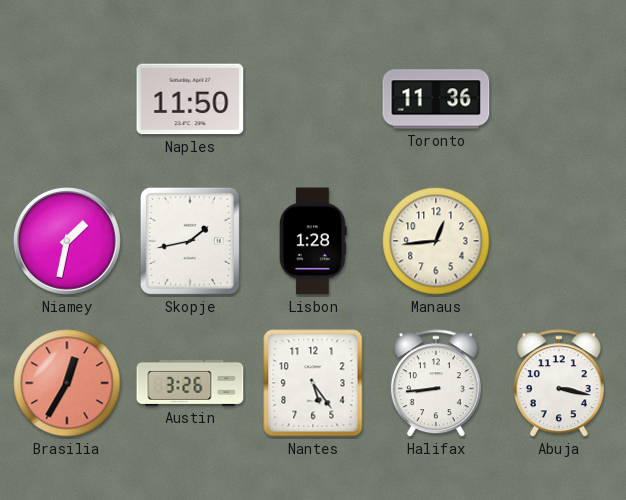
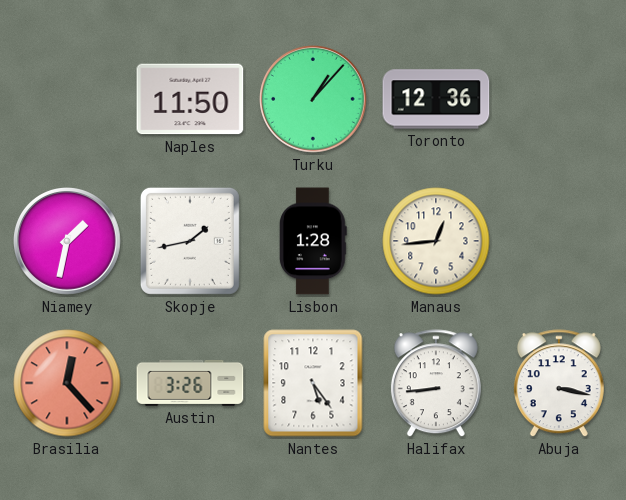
Turku: none -> 1:07
Toronto: 11:36 -> 12:36
Brasilia: 12:35 -> 12:23
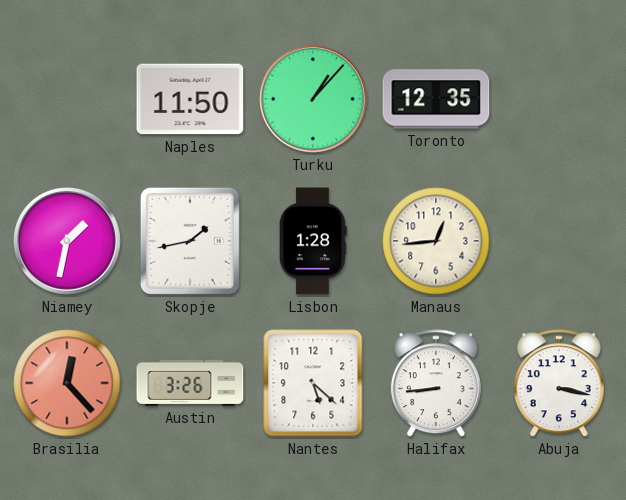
Toronto: 12:36 -> 12:35
Nantes: 5:24 -> 5:22
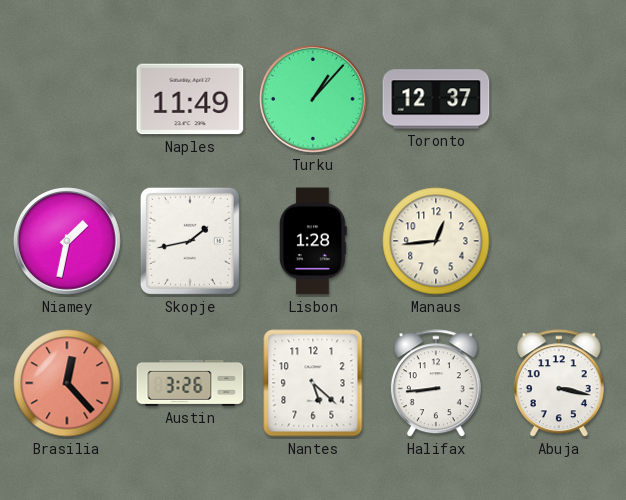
Naples: 11:50 -> 11:49
Toronto: 12:35 -> 12:37
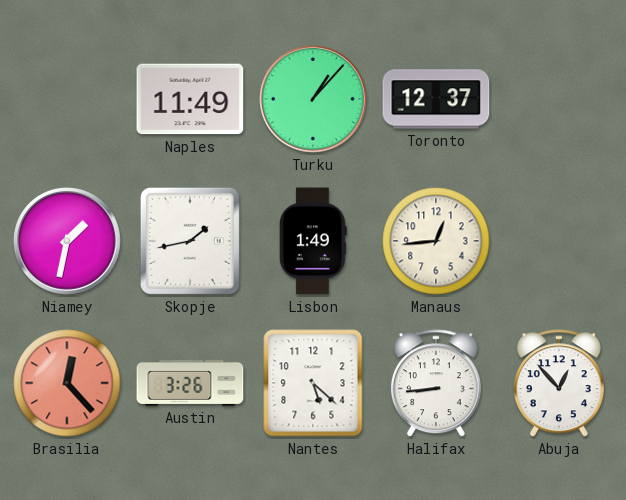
Lisbon: 1:28 -> 1:49
Abuja: 3:17 -> 12:53
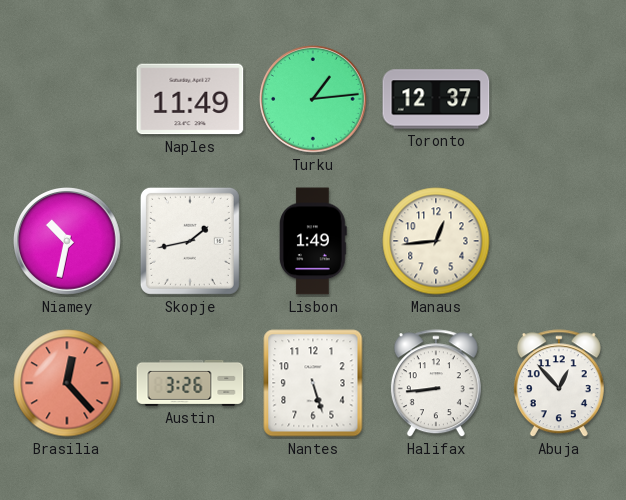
Turku: 1:07 -> 1:14
Niamey: 1:32 -> 10:32
Nantes: 5:22 -> 5:27
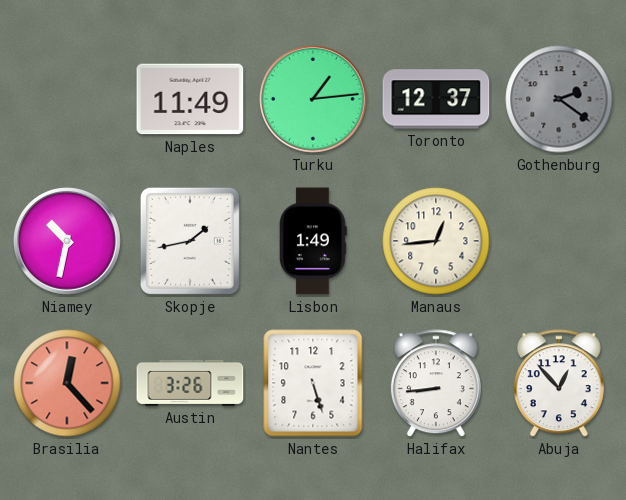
Gothenburg: none -> 2:21
